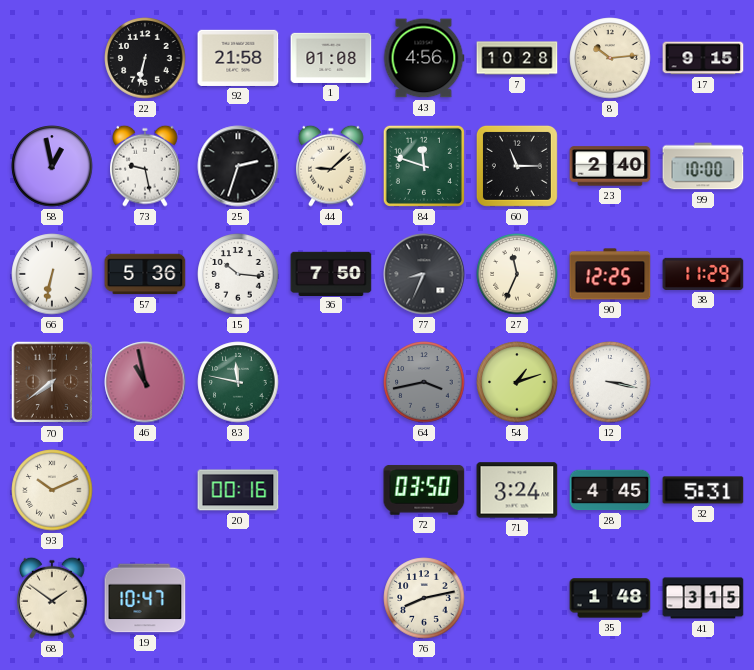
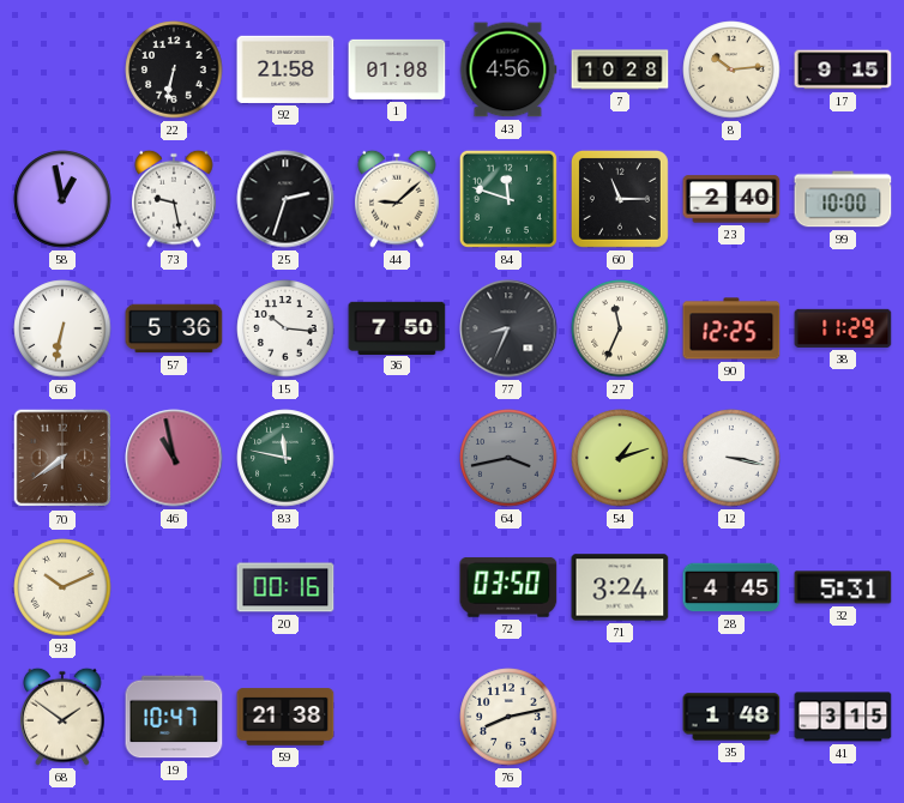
59: none -> 21:38
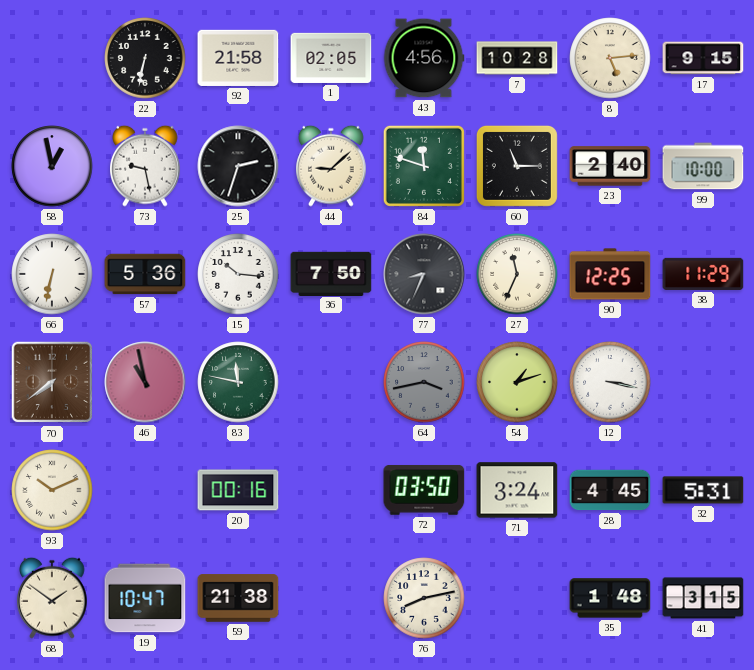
1: 01:08 -> 02:05
8: 10:14 -> 5:14
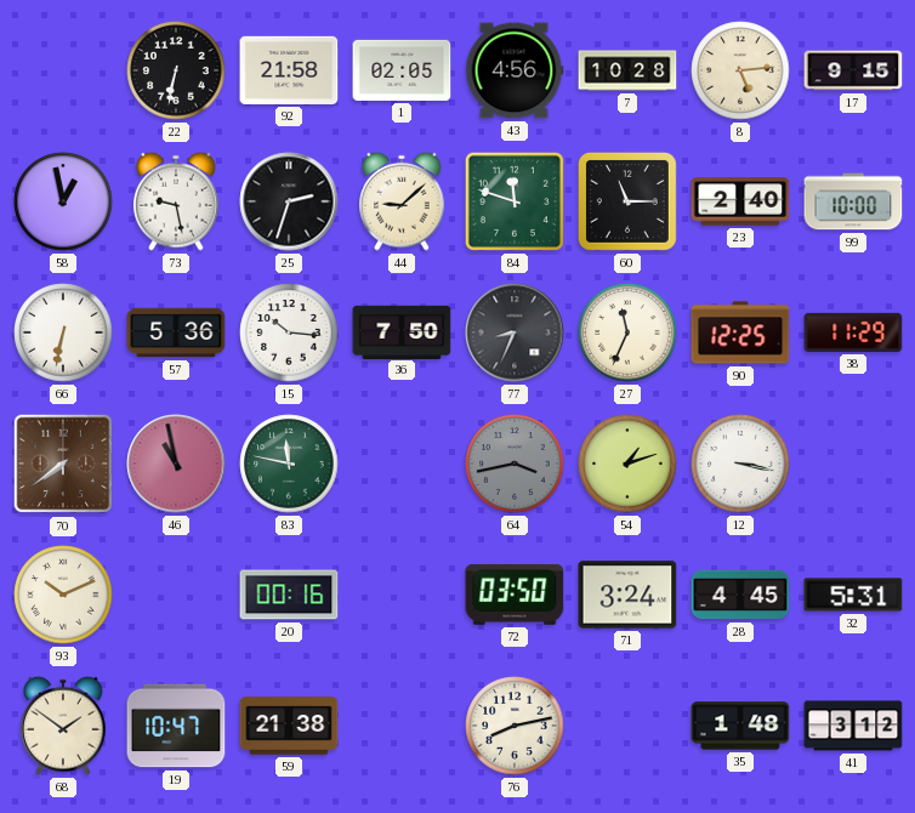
41: 3:15 -> 3:12
